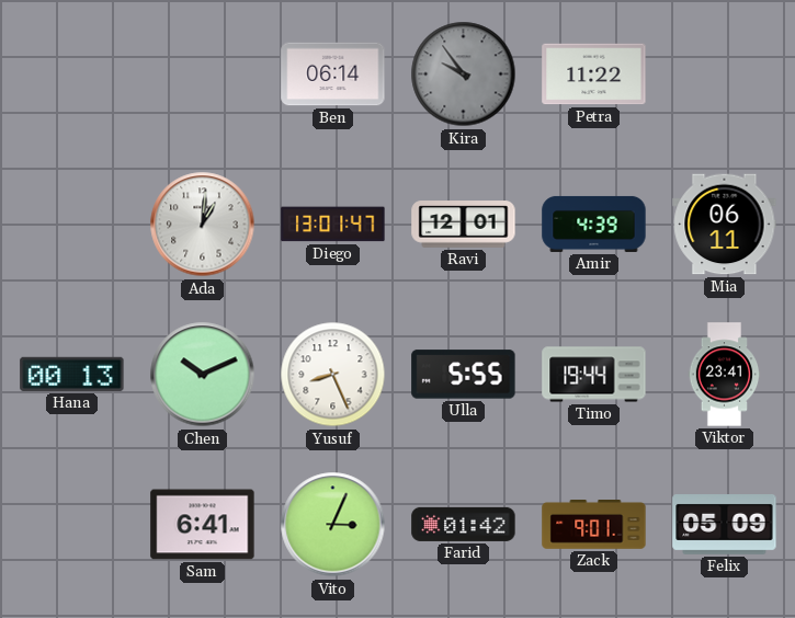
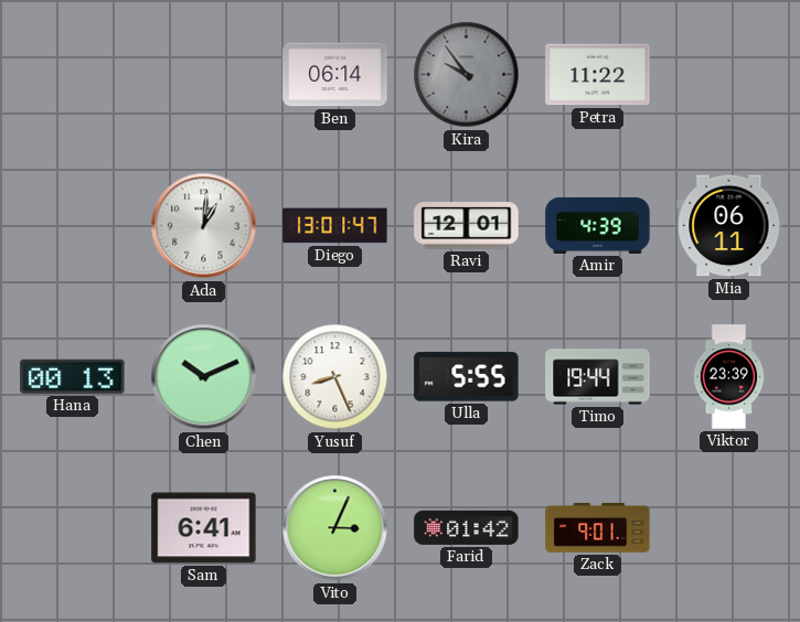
Viktor: 23:41 -> 23:39
Felix: 05:09 -> none
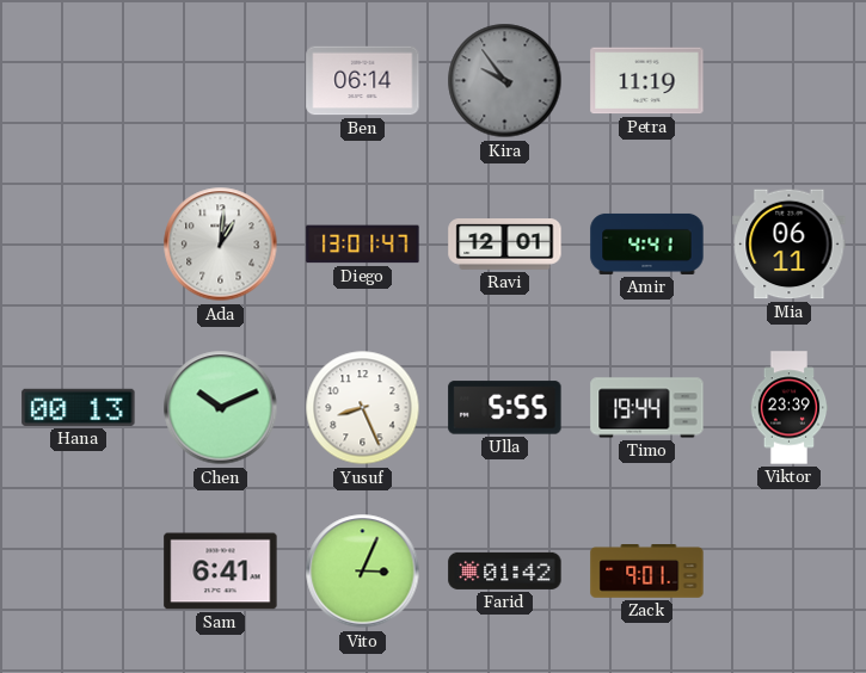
Petra: 11:22 -> 11:19
Amir: 4:39 -> 4:41
